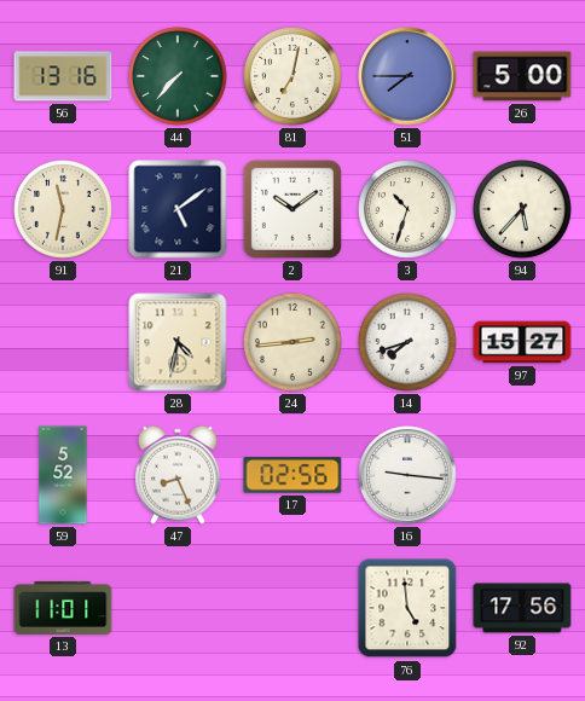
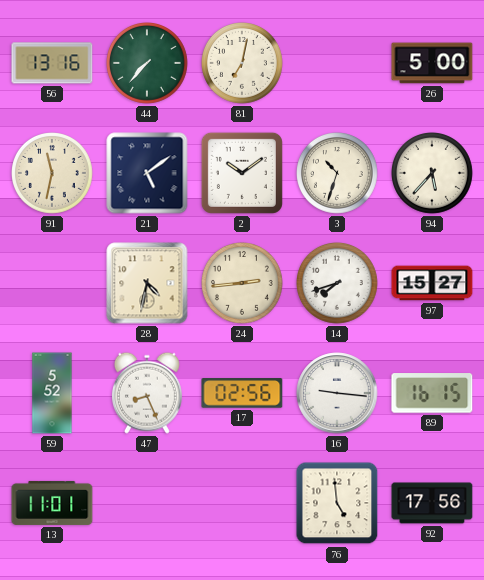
51: 7:45 -> none
89: none -> 16:15
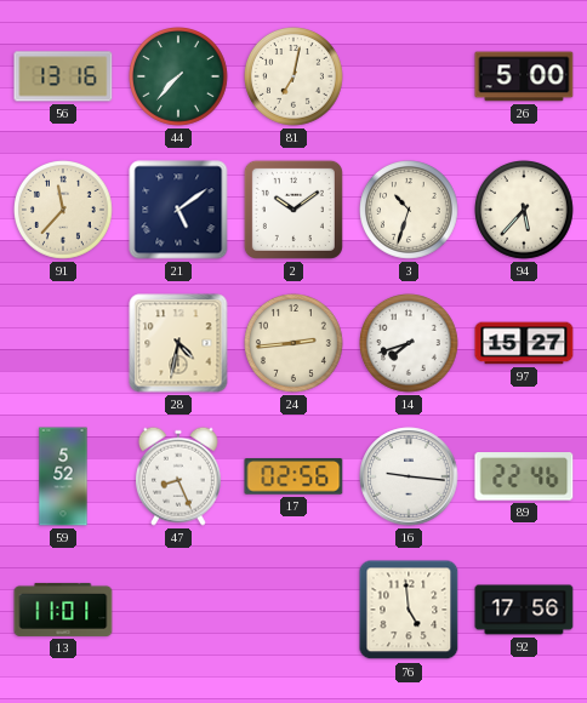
91: 11:32 -> 11:37
89: 16:15 -> 22:46
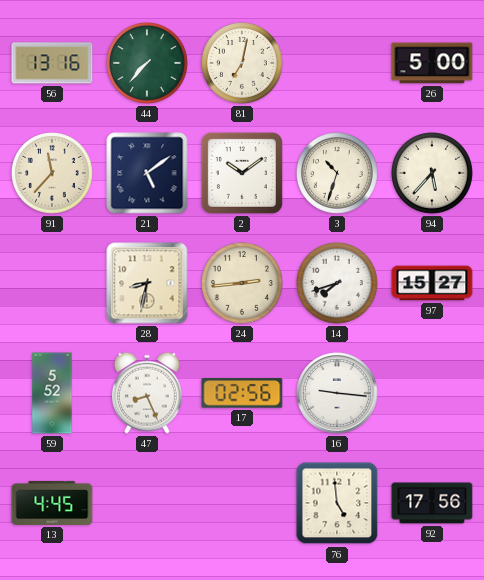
28: 4:32 -> 8:32
89: 22:46 -> none
13: 11:01 -> 4:45
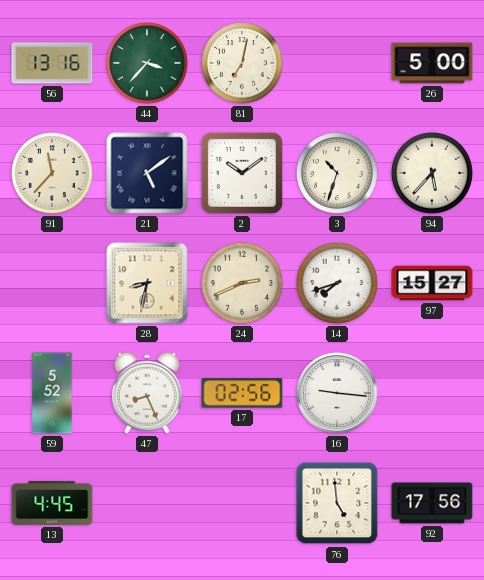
44: 7:37 -> 3:37
24: 2:44 -> 2:41
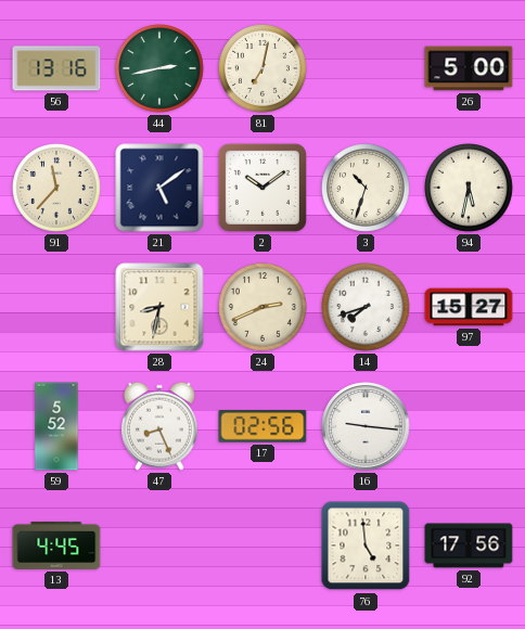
44: 3:37 -> 2:43
94: 5:37 -> 5:32
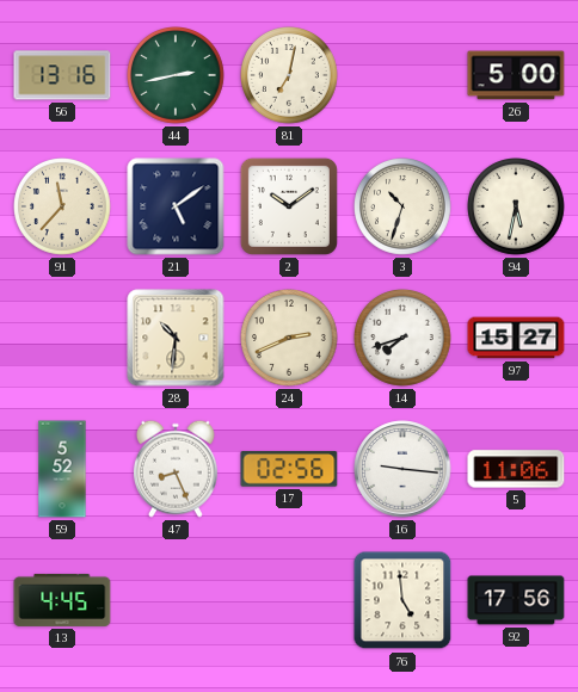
28: 8:32 -> 10:31
5: none -> 11:06
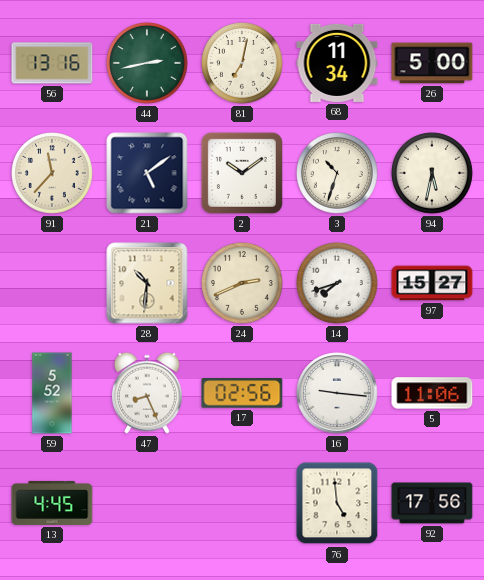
68: none -> 11:34
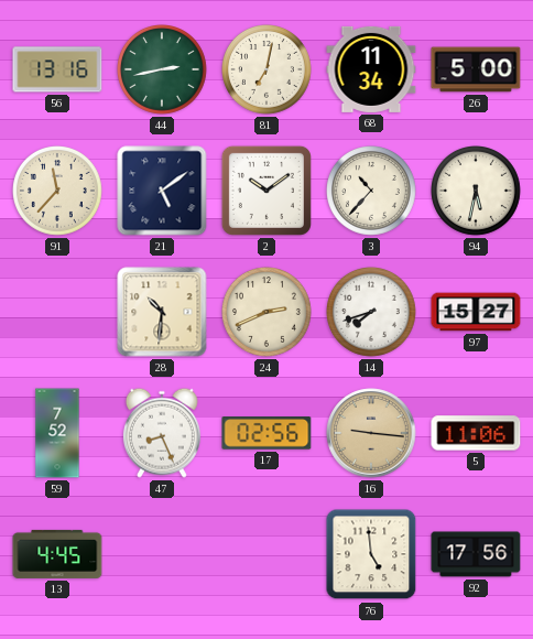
3: 10:33 -> 10:37
59: 5:52 -> 7:52
16 dial: white -> champagne
